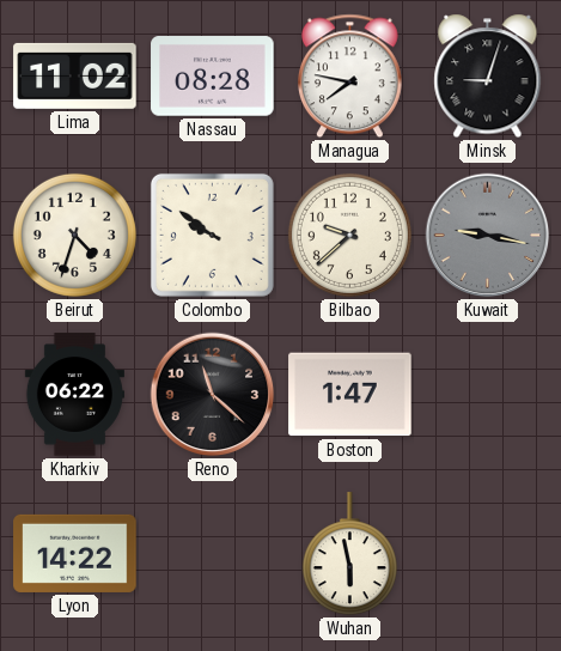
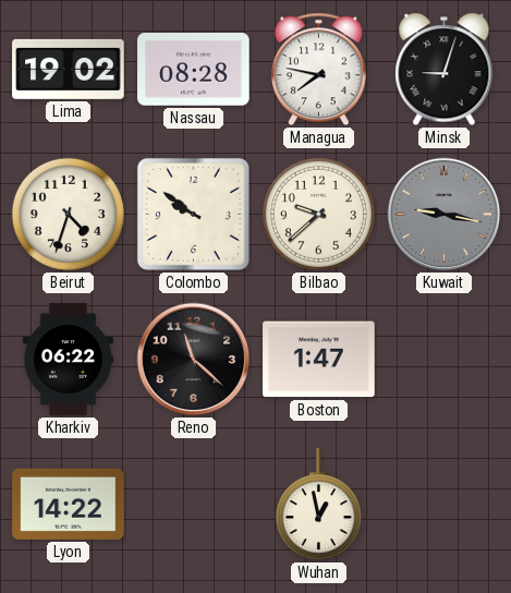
Lima: 11:02 -> 19:02
Wuhan: 5:58 -> 12:58
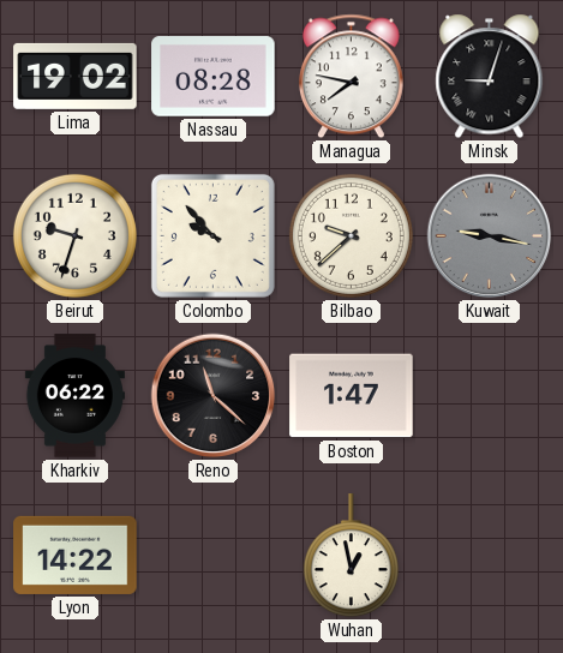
Beirut: 4:33 -> 9:33
Colombo: 9:51 -> 9:53
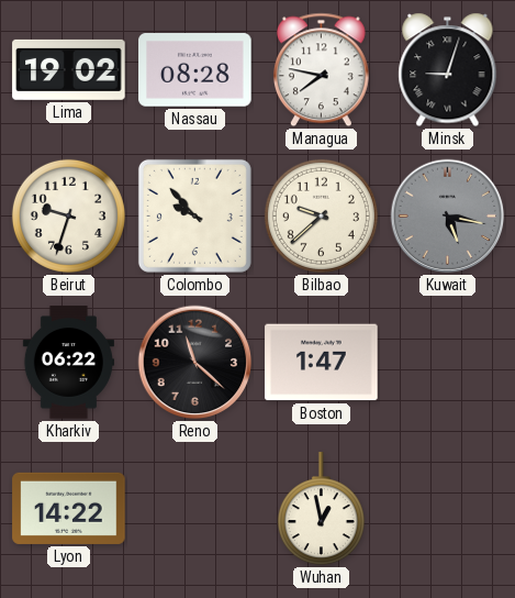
Kuwait: 9:17 -> 5:17
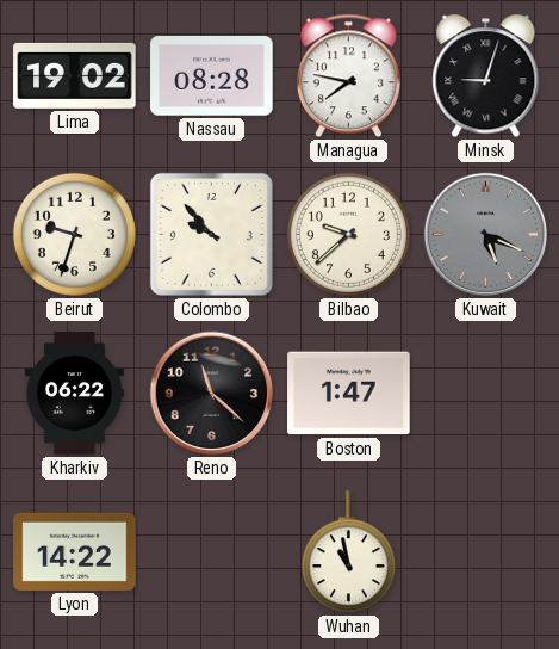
Kuwait: 5:17 -> 5:19
Wuhan: 12:58 -> 10:58
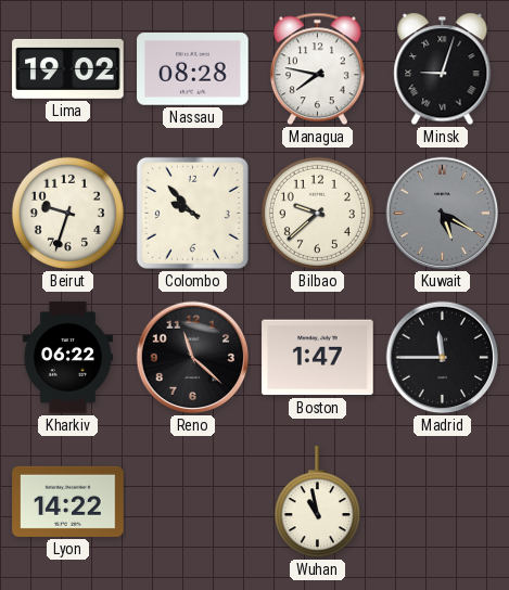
Kuwait: 5:19 -> 5:20
Madrid: none -> 11:45
